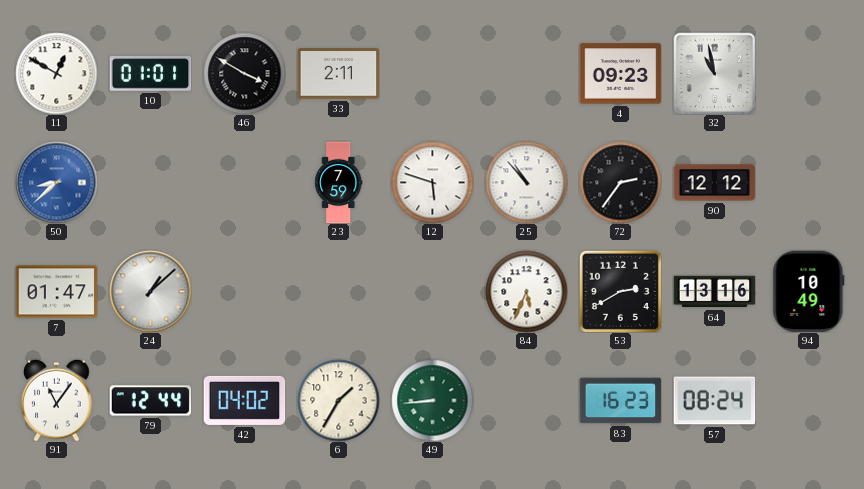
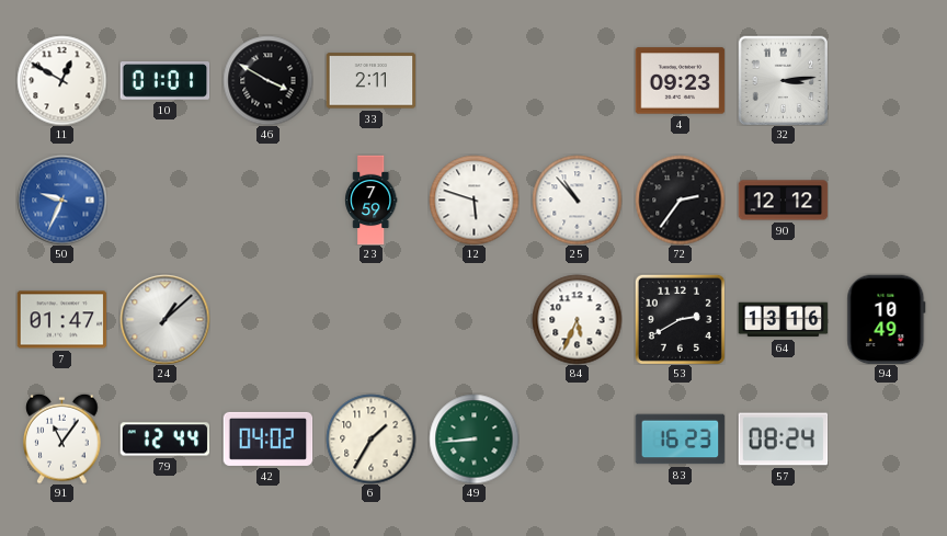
32: 10:58 -> 3:14
50: 8:38 -> 9:34
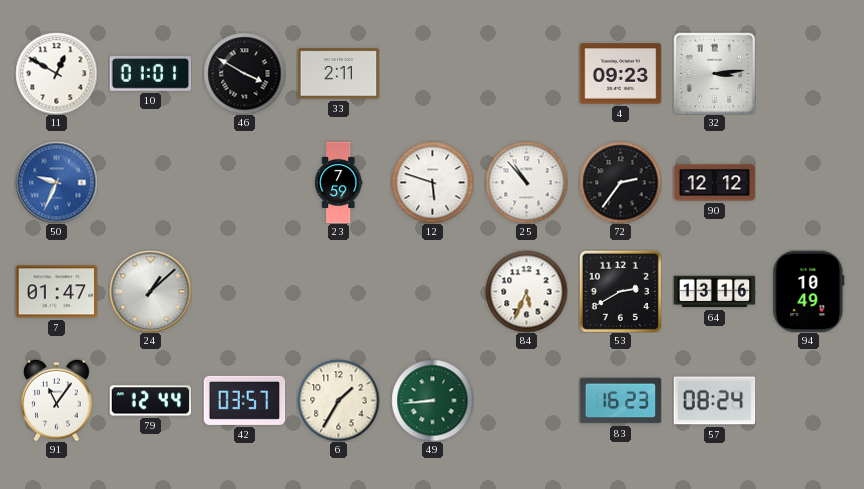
42: 04:02 -> 03:57
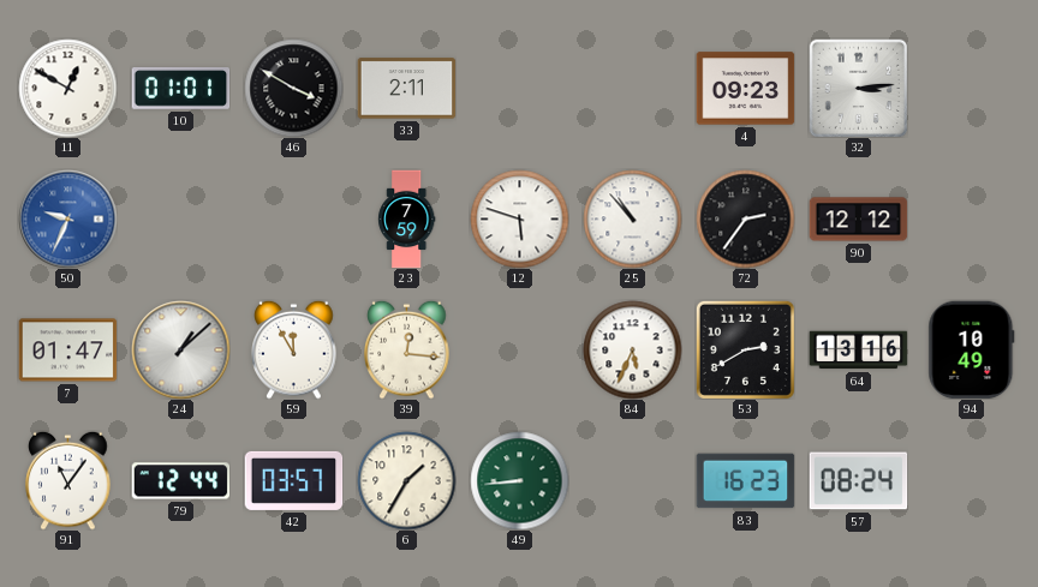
59: none -> 11:55
39: none -> 12:16
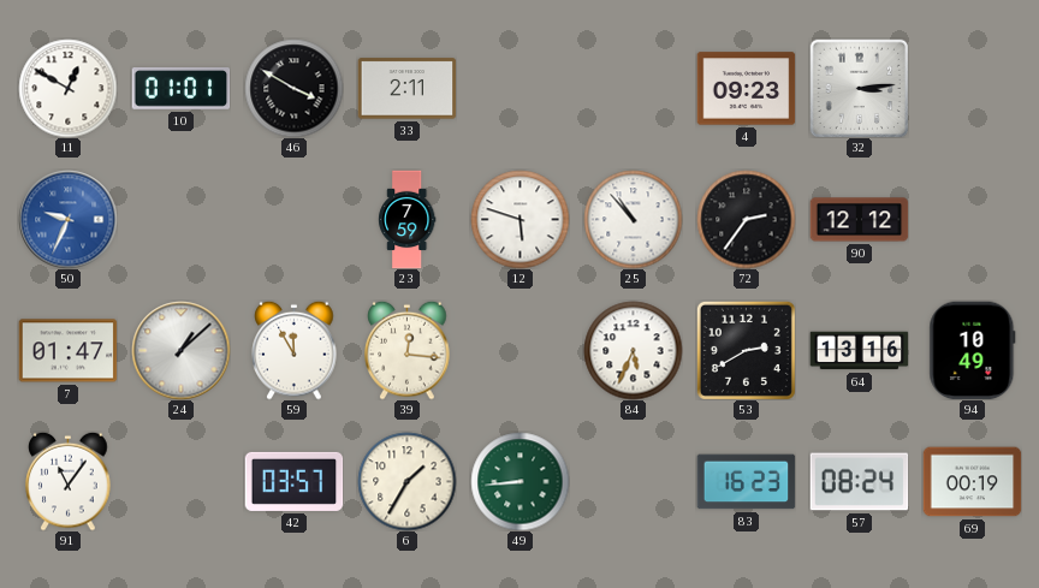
79: 12:44 -> none
69: none -> 00:19
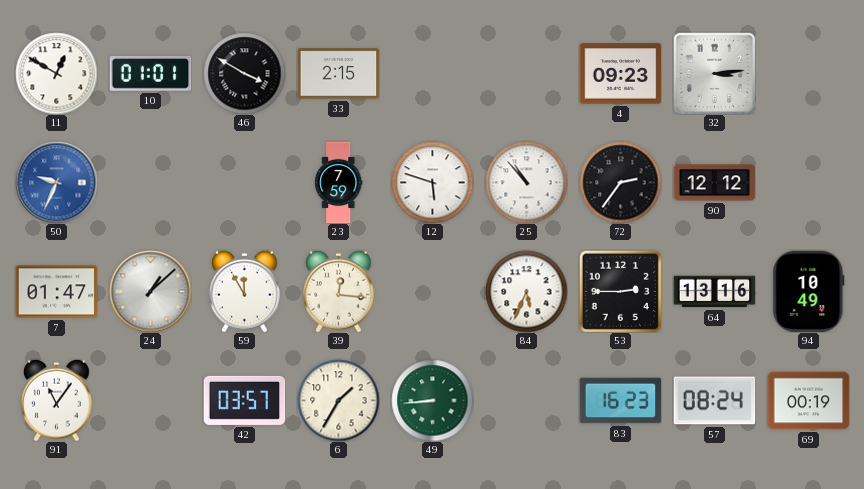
33: 2:11 -> 2:15
53: 2:40 -> 2:45
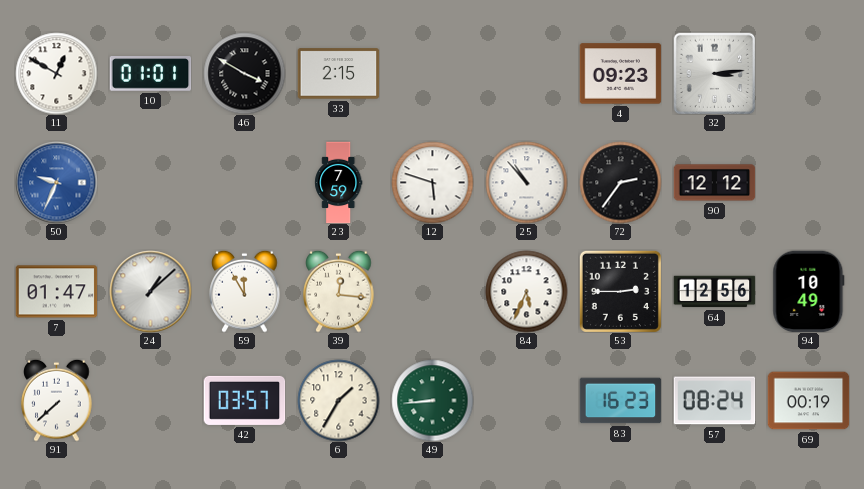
64: 13:16 -> 12:56
91: 11:06 -> 7:38
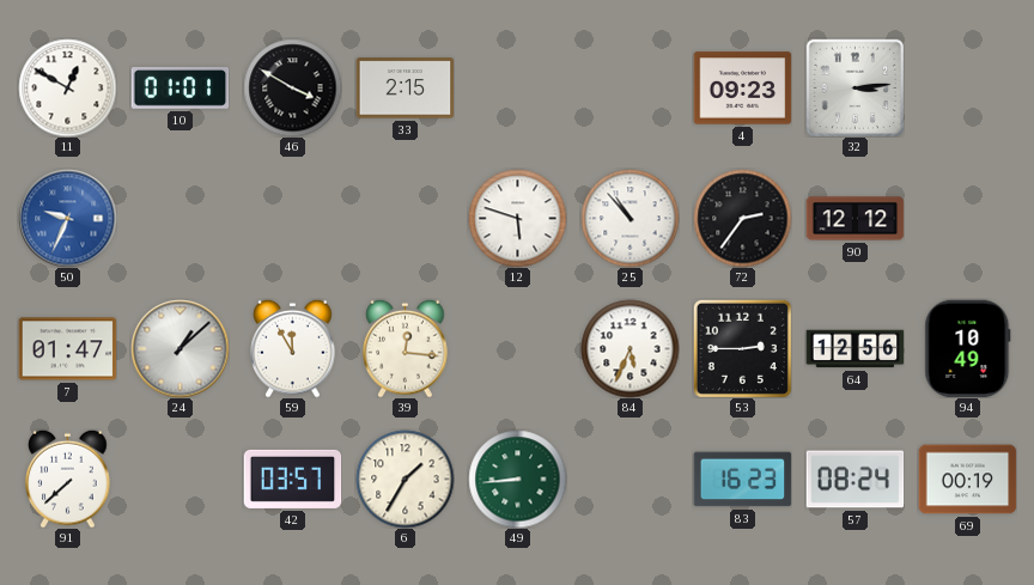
23: 7:59 -> none
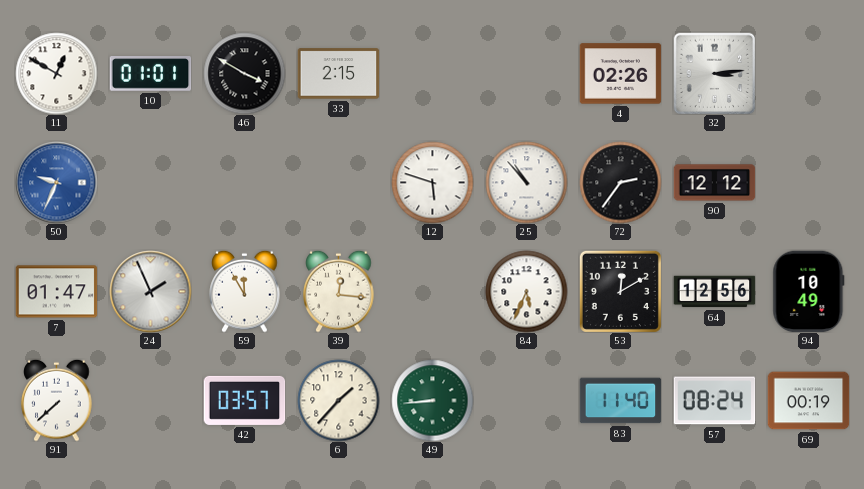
4: 09:23 -> 02:26
24: 1:08 -> 1:56
53: 2:45 -> 12:10
6: 1:35 -> 1:37
83: 16:23 -> 11:40
